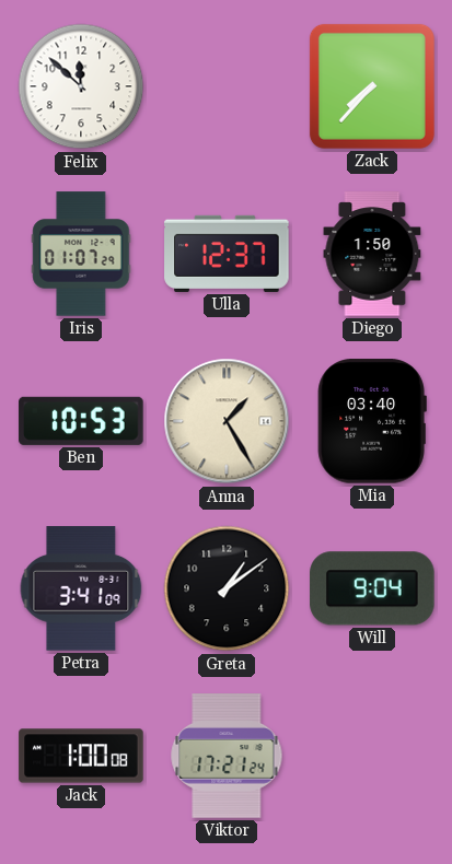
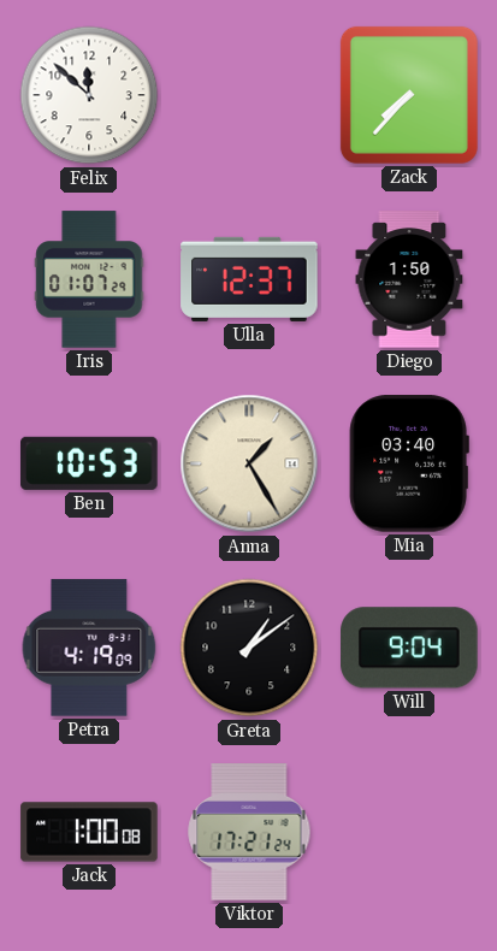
Petra: 3:41 -> 4:19
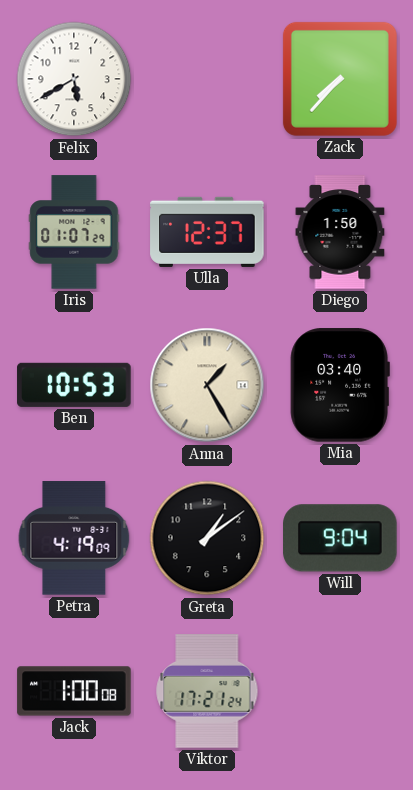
Felix: 11:52 -> 5:40
